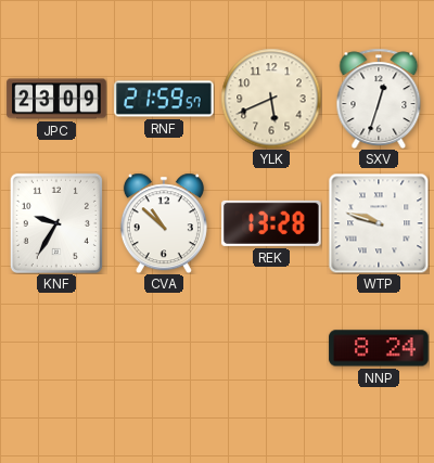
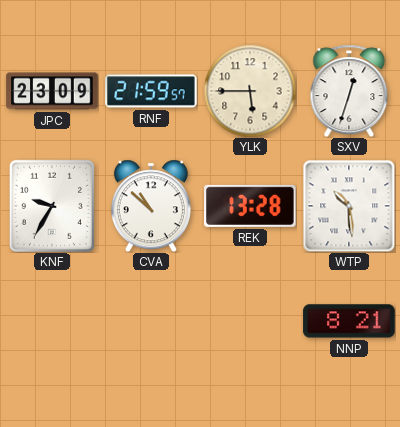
YLK: 5:41 -> 5:45
WTP: 9:48 -> 10:29
NNP: 8:24 -> 8:21
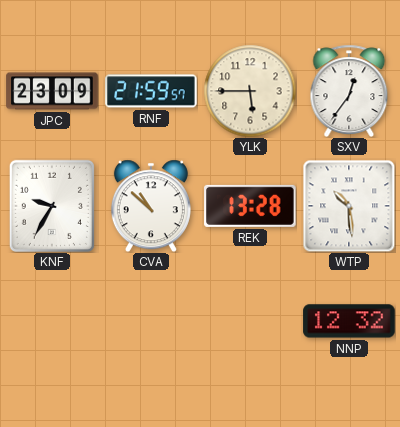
SXV: 12:33 -> 12:36
NNP: 8:21 -> 12:32
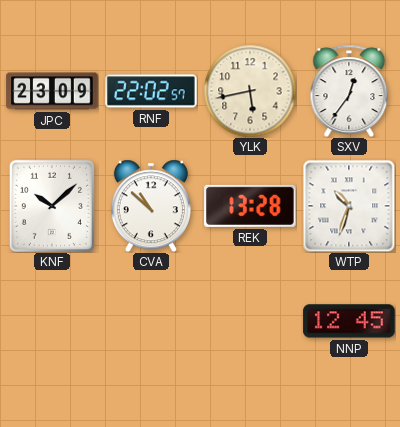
RNF: 21:59 -> 22:02
YLK: 5:45 -> 5:43
KNF: 9:35 -> 10:08
WTP: 10:29 -> 10:33
NNP: 12:32 -> 12:45
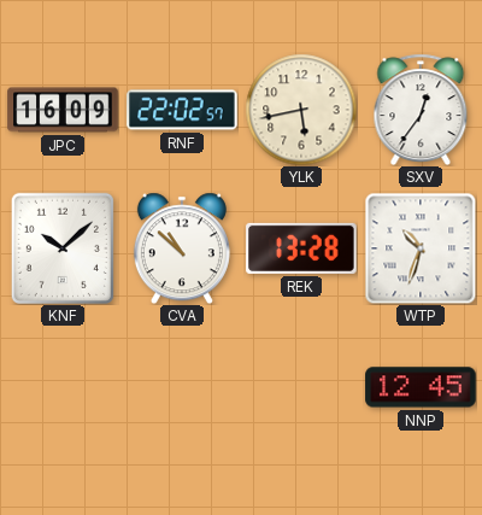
JPC: 23:09 -> 16:09
